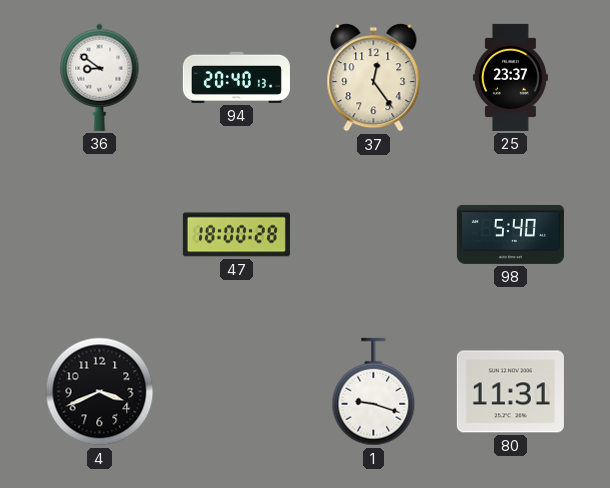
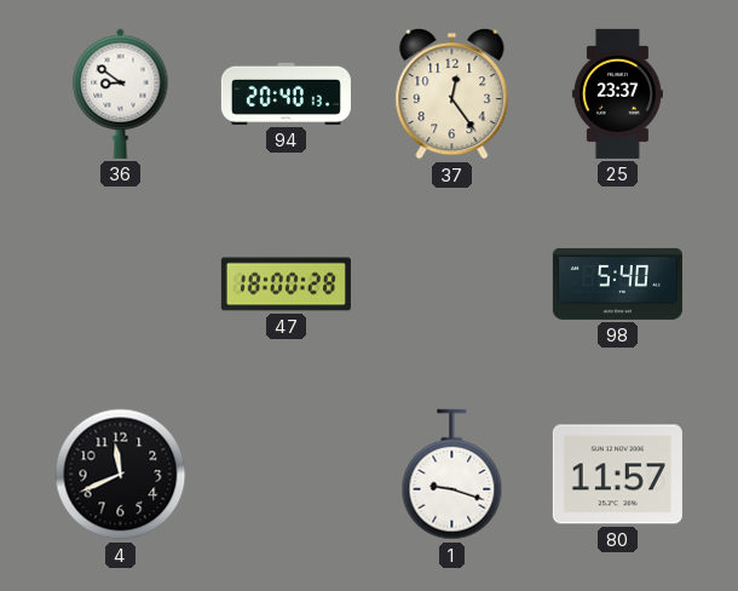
4: 3:41 -> 11:41
80: 11:31 -> 11:57
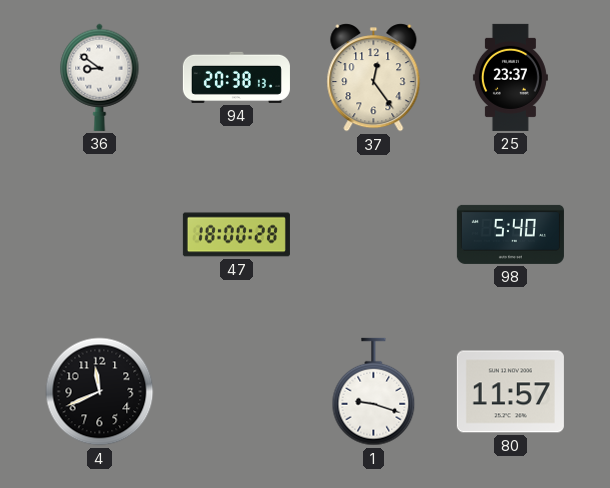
94: 20:40 -> 20:38
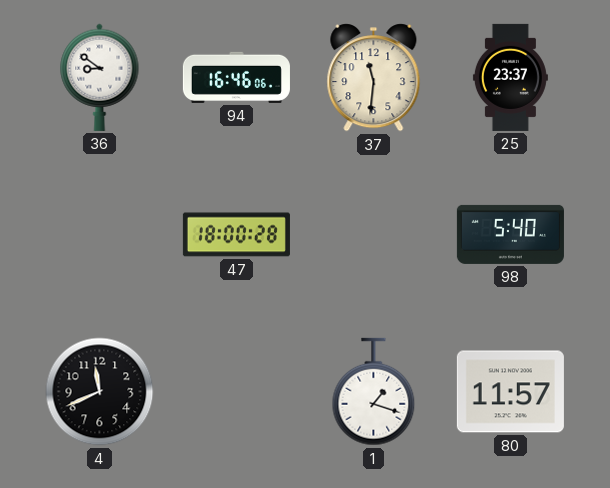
94: 20:38 -> 16:46
37: 12:24 -> 11:31
1: 9:18 -> 1:18
